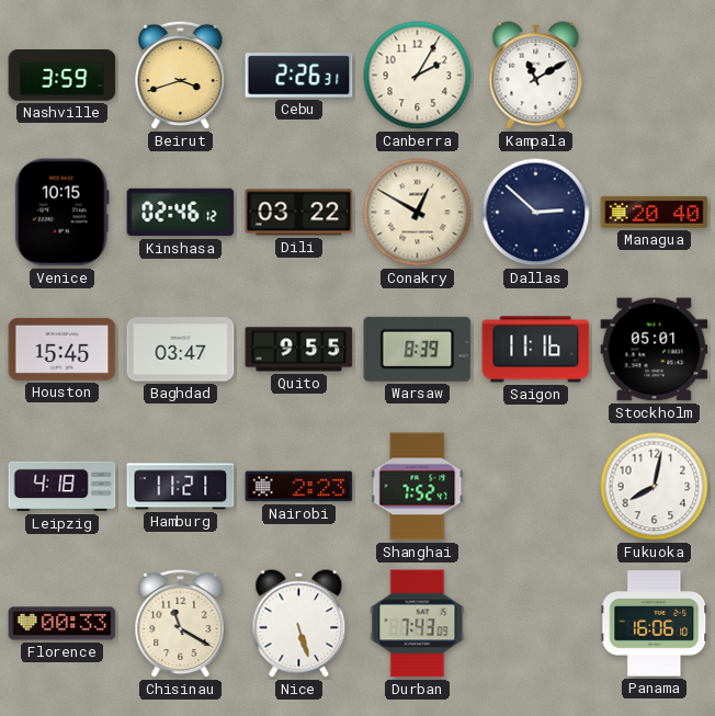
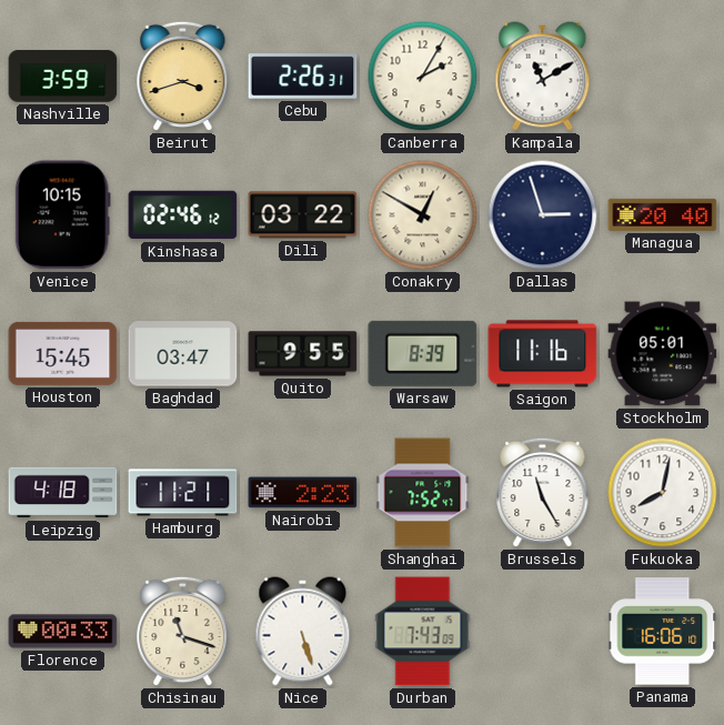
Dallas: 2:52 -> 2:57
Brussels: none -> 11:25
Chisinau: 11:20 -> 11:18
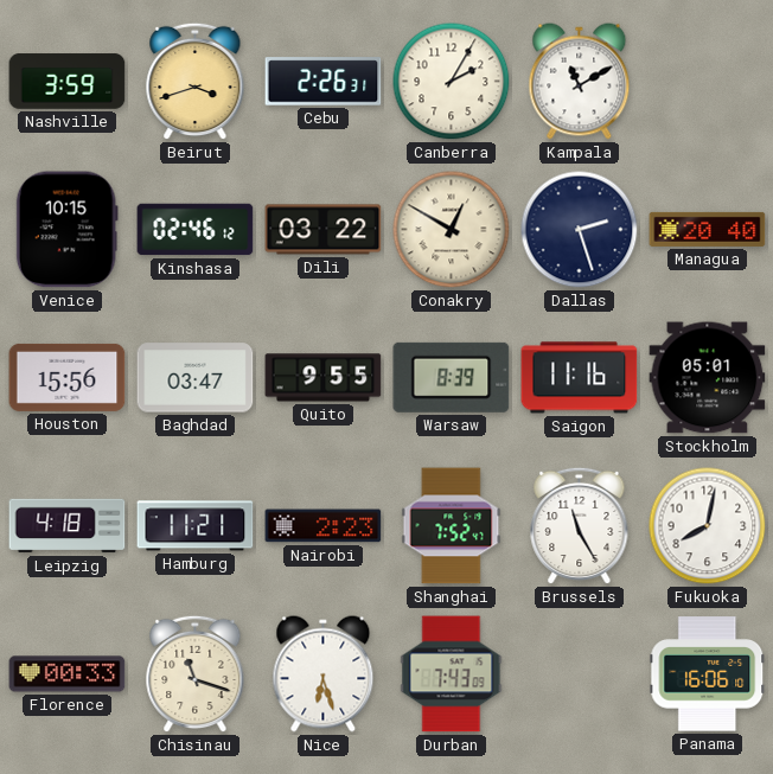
Dallas: 2:57 -> 2:27
Houston: 15:45 -> 15:56
Nice: 5:27 -> 6:27
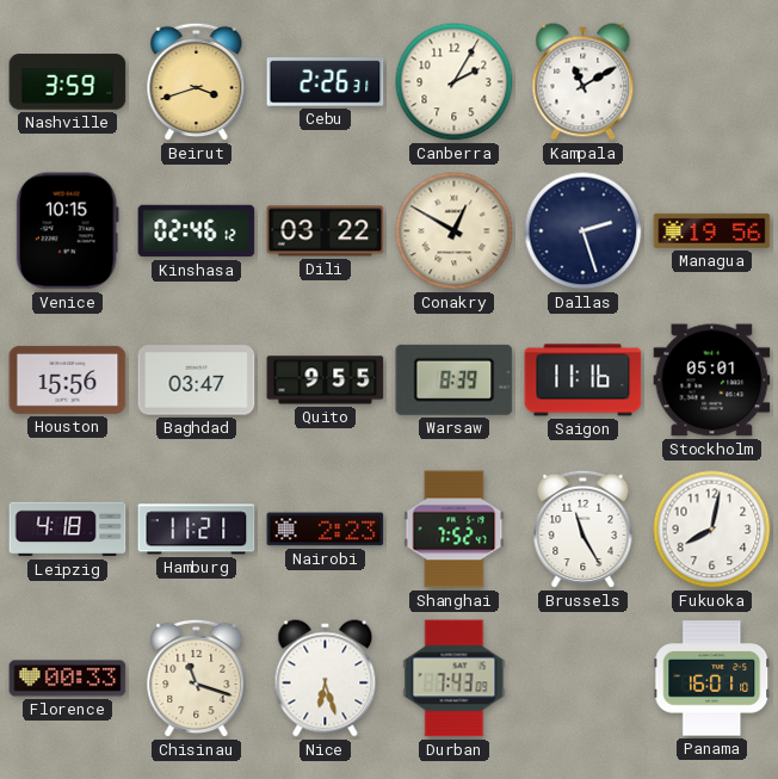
Managua: 20:40 -> 19:56
Panama: 16:06 -> 16:01
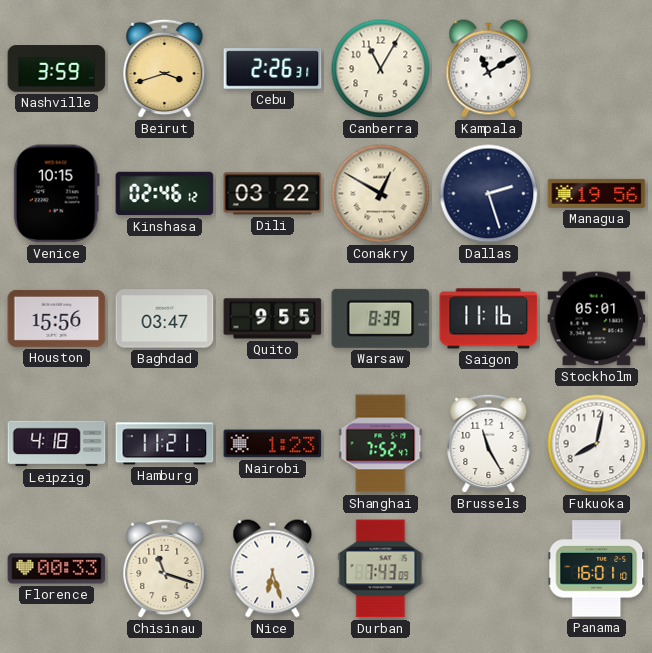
Canberra: 2:05 -> 11:05
Nairobi: 2:23 -> 1:23
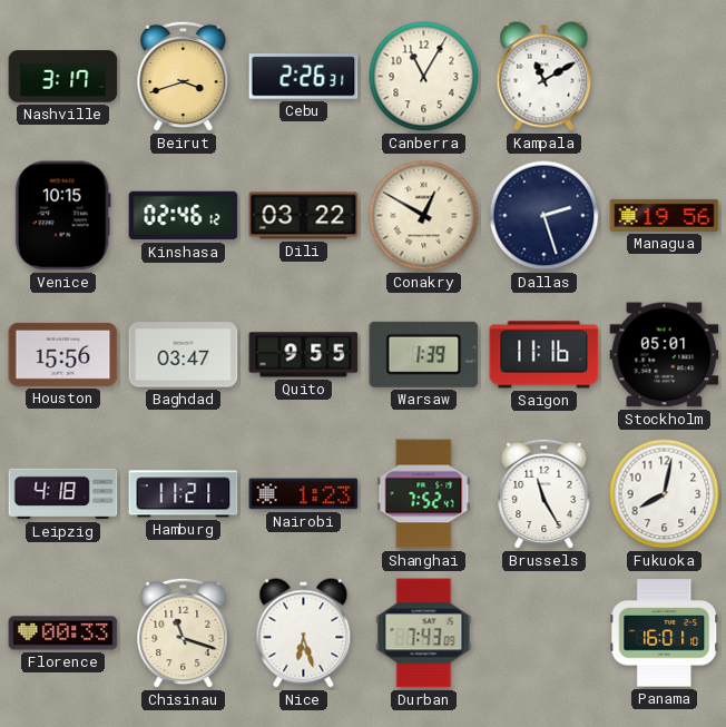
Nashville: 3:59 -> 3:17
Warsaw: 8:39 -> 1:39
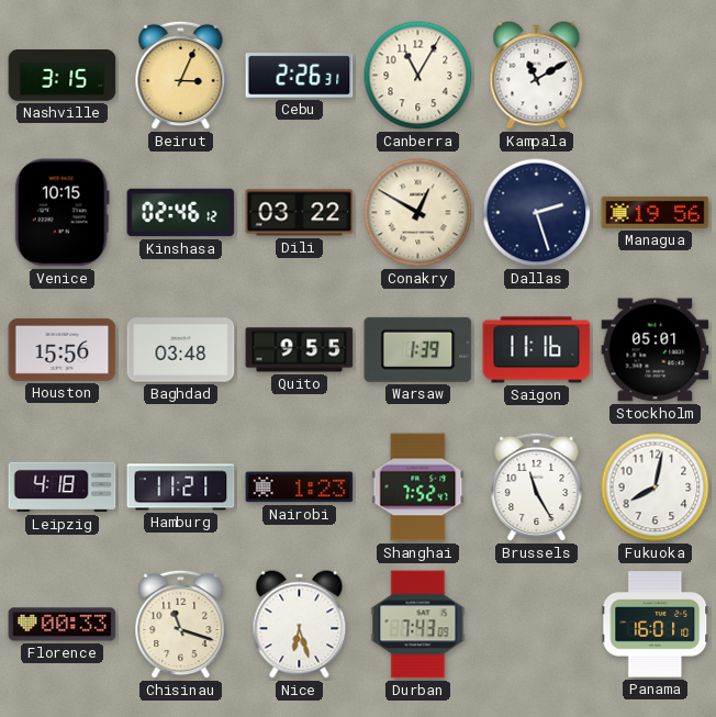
Nashville: 3:17 -> 3:15
Beirut: 3:42 -> 3:04
Baghdad: 03:47 -> 03:48
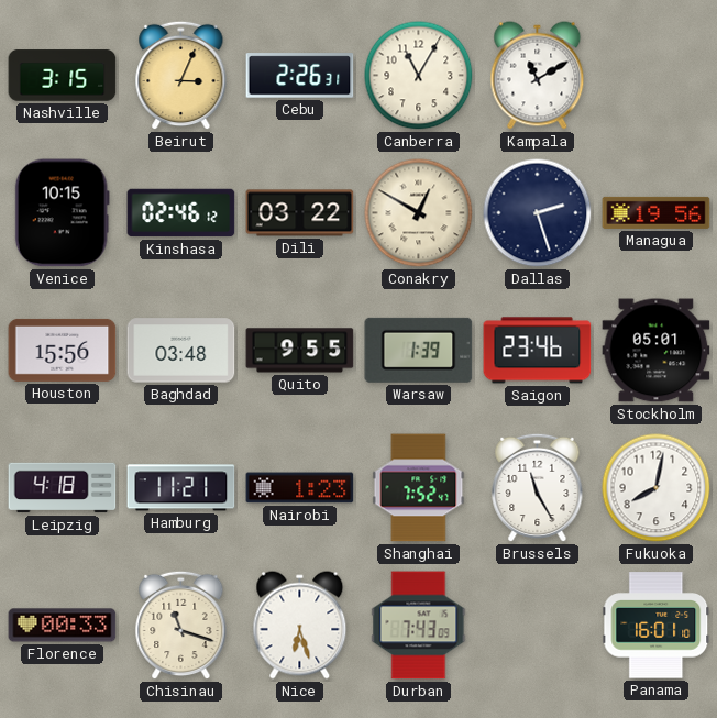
Saigon: 11:16 -> 23:46
